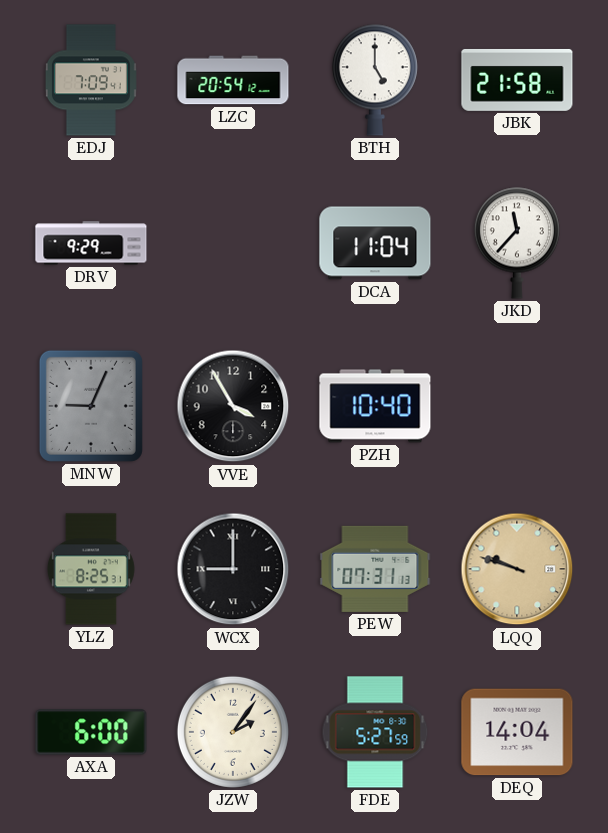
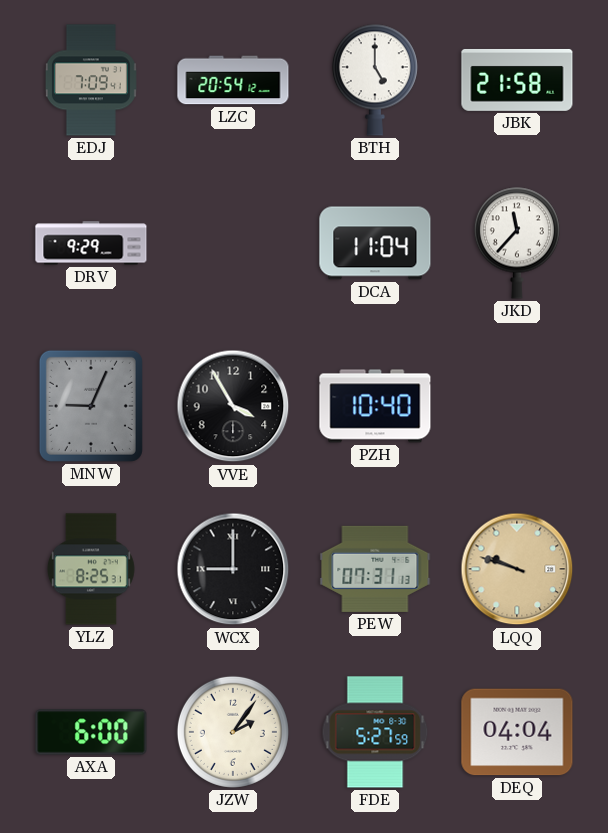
DEQ: 14:04 -> 04:04
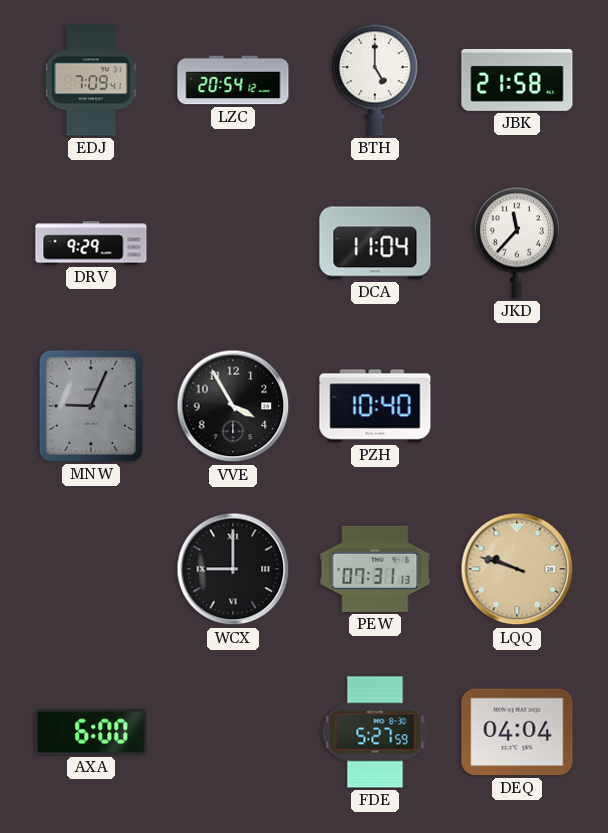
YLZ: 8:25 -> none
JZW: 2:06 -> none
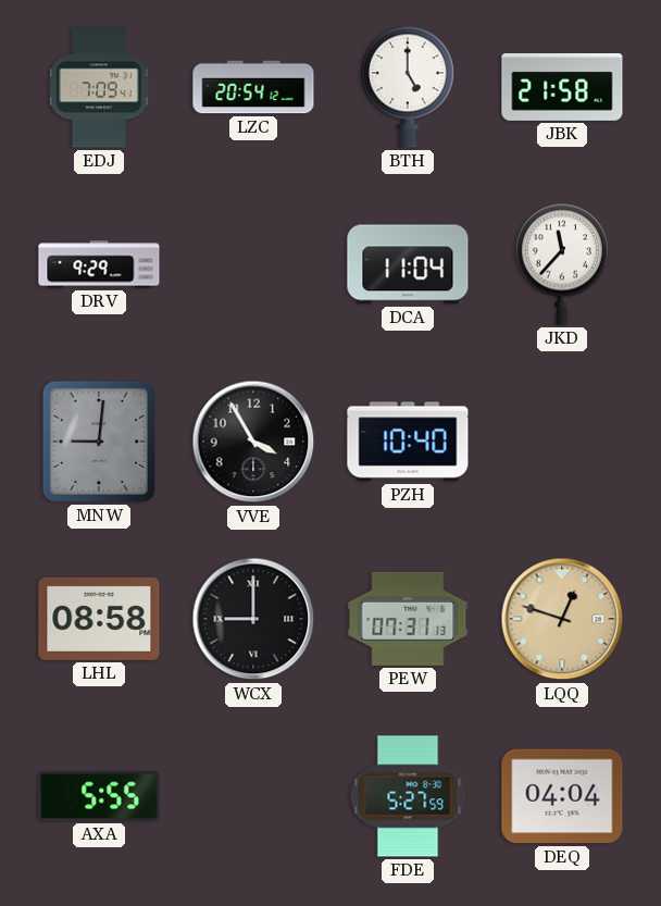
MNW: 9:04 -> 9:01
LHL: none -> 08:58
LQQ: 9:48 -> 12:48
AXA: 6:00 -> 5:55
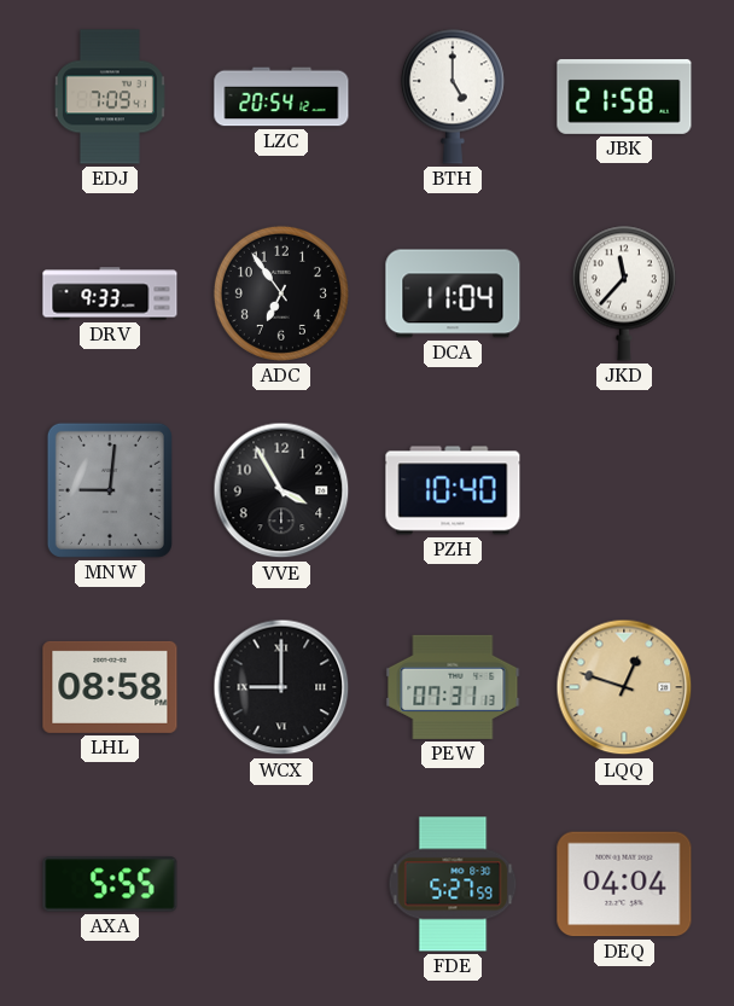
DRV: 9:29 -> 9:33
ADC: none -> 6:54
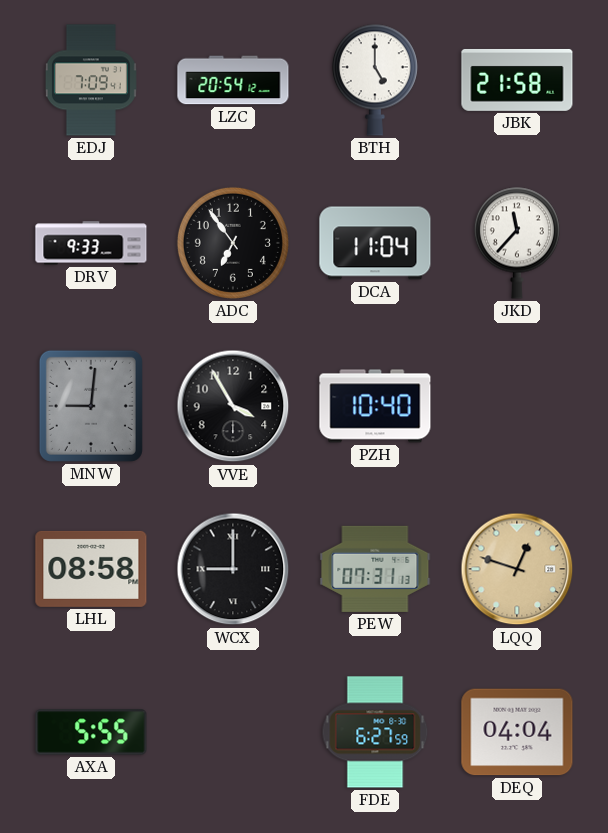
FDE: 5:27 -> 6:27
